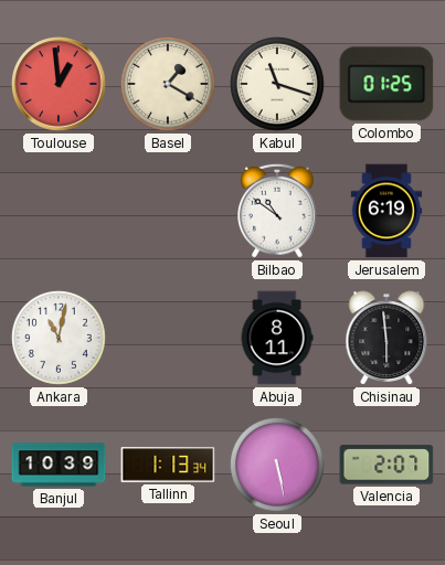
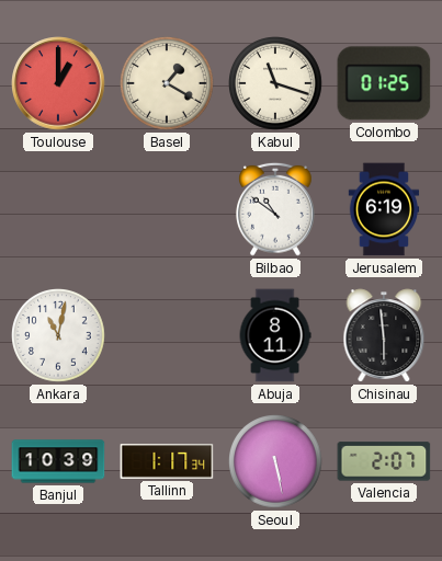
Toulouse: 12:59 -> 1:00
Tallinn: 1:13 -> 1:17
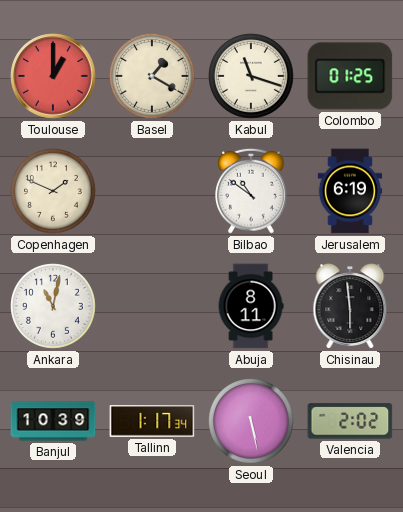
Copenhagen: none -> 1:49
Valencia: 2:07 -> 2:02
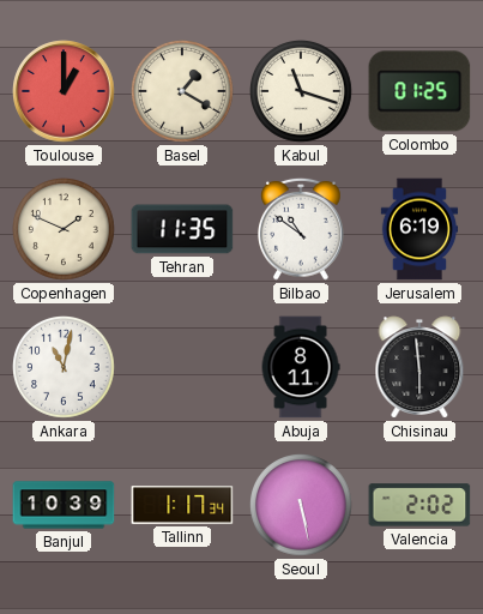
Tehran: none -> 11:35
